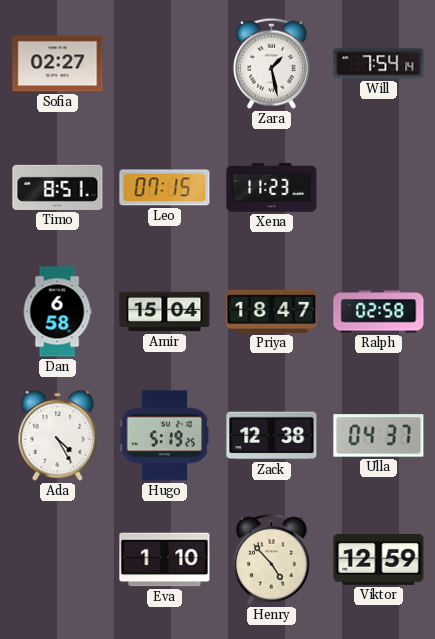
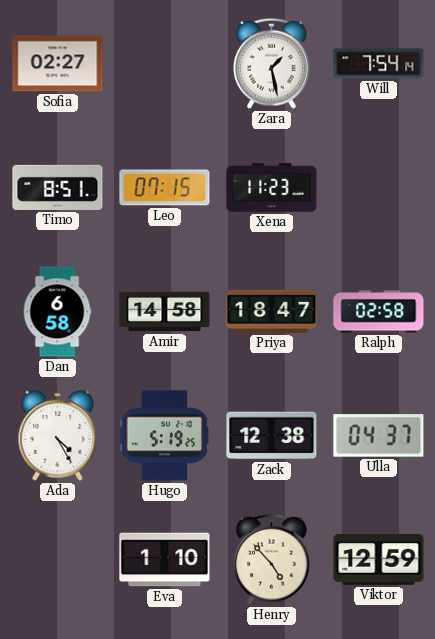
Amir: 15:04 -> 14:58
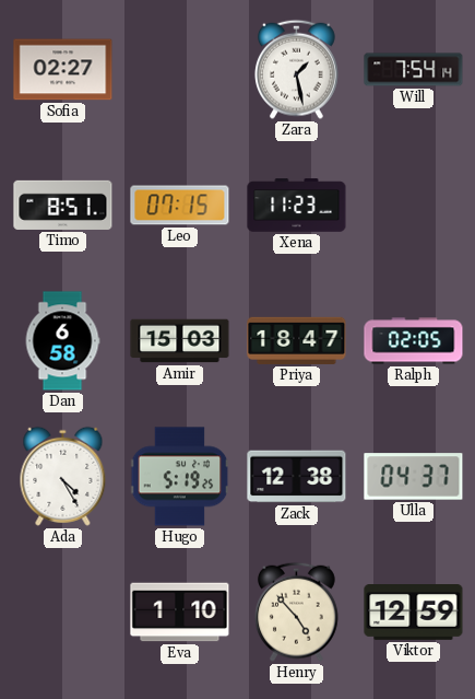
Amir: 14:58 -> 15:03
Ralph: 02:58 -> 02:05
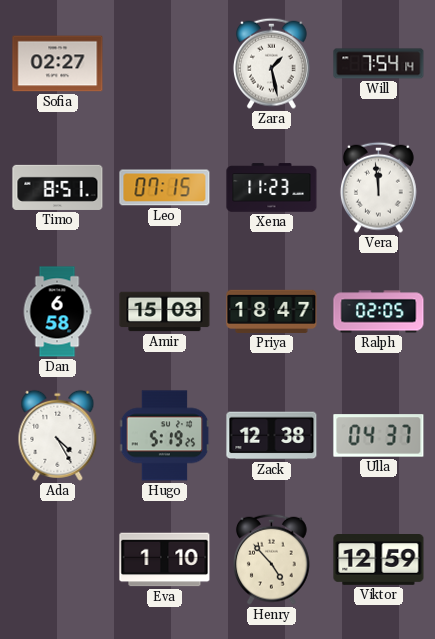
Vera: none -> 11:59
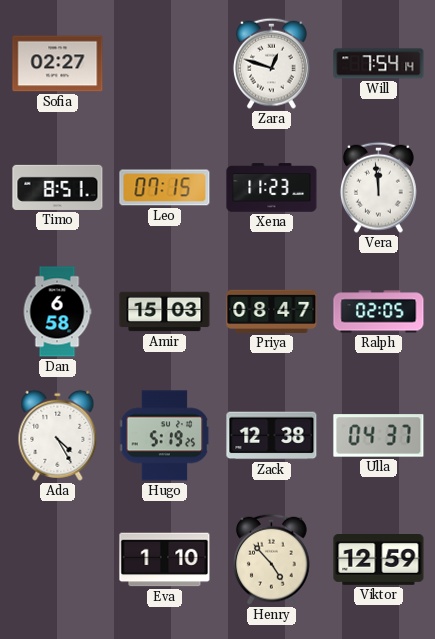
Zara: 1:28 -> 12:48
Priya: 18:47 -> 08:47
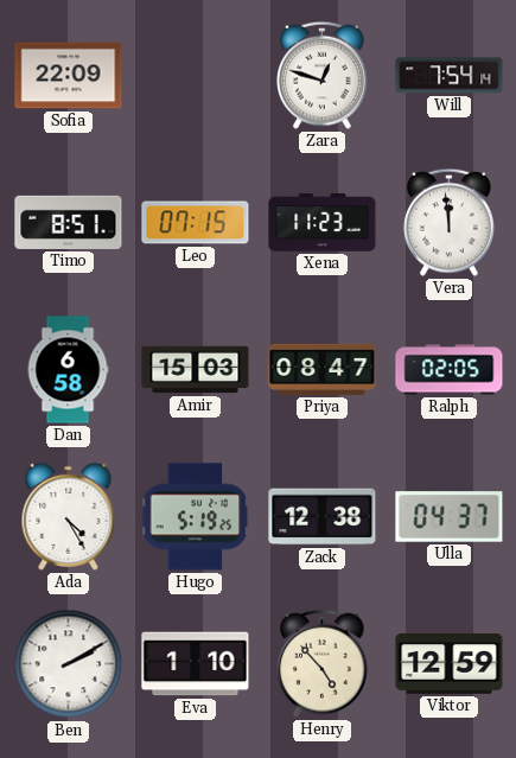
Sofia: 02:27 -> 22:09
Ben: none -> 2:10
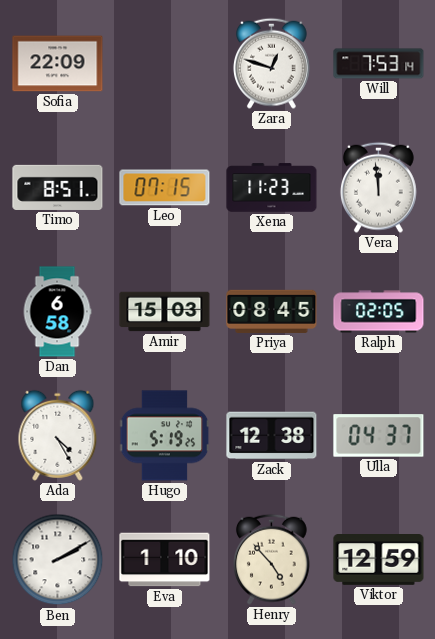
Will: 7:54 -> 7:53
Priya: 08:47 -> 08:45
